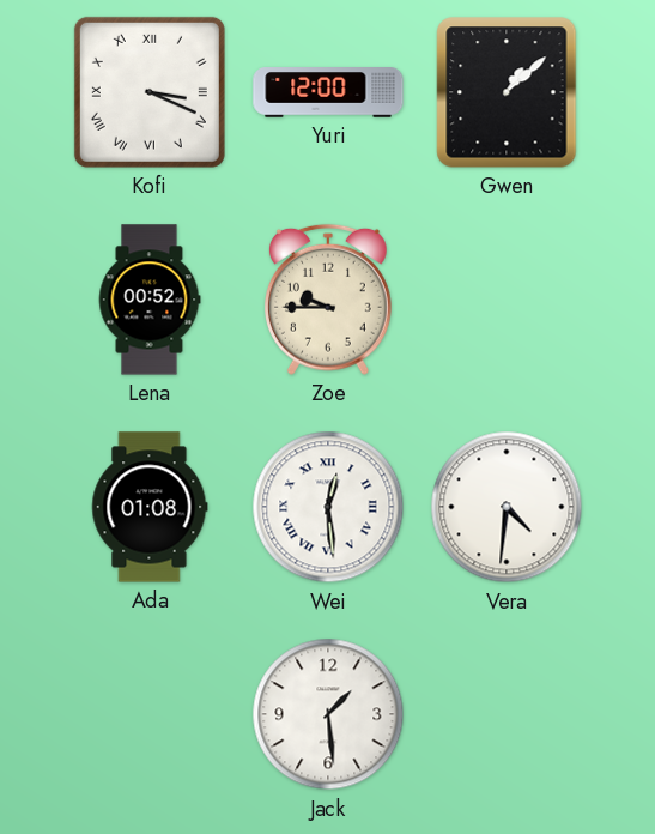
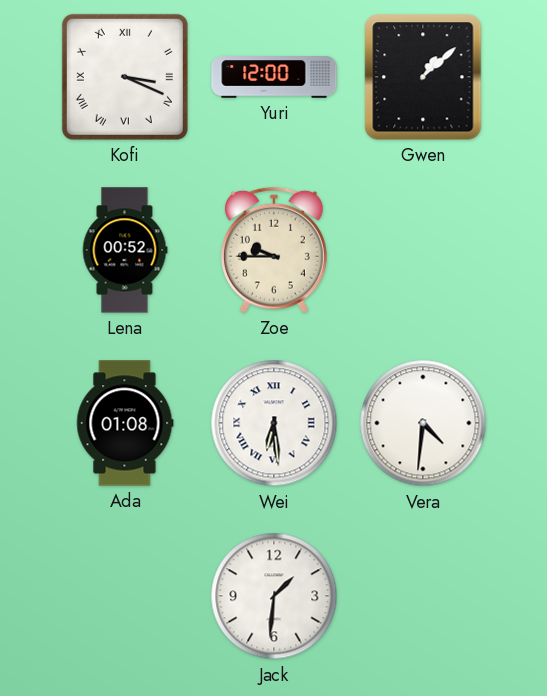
Wei: 12:29 -> 6:29
Jack: 1:29 -> 1:31
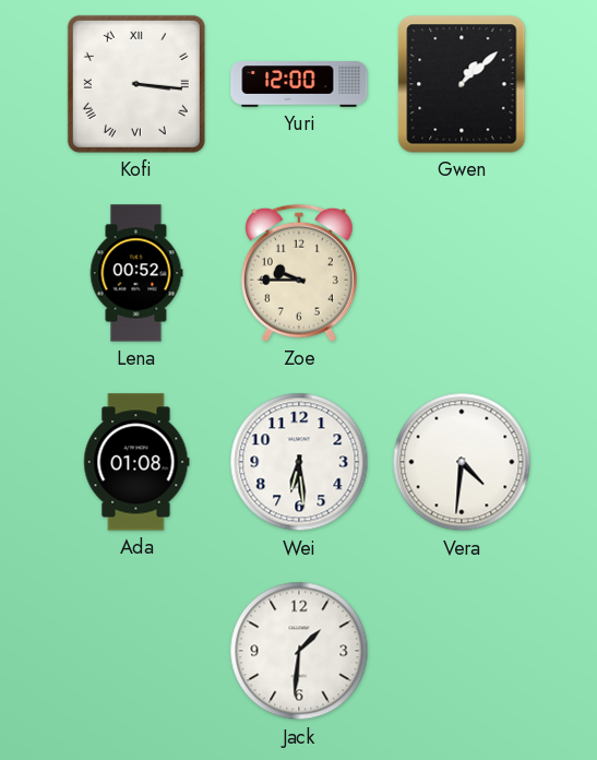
Kofi: 3:19 -> 3:16
Wei numerals: Roman -> Arabic
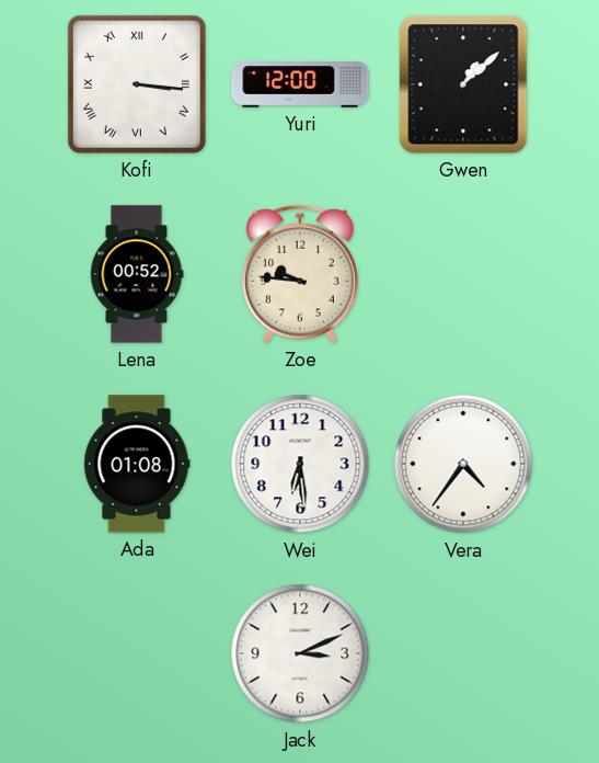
Zoe: 9:45 -> 9:46
Vera: 4:31 -> 4:36
Jack: 1:31 -> 3:11
